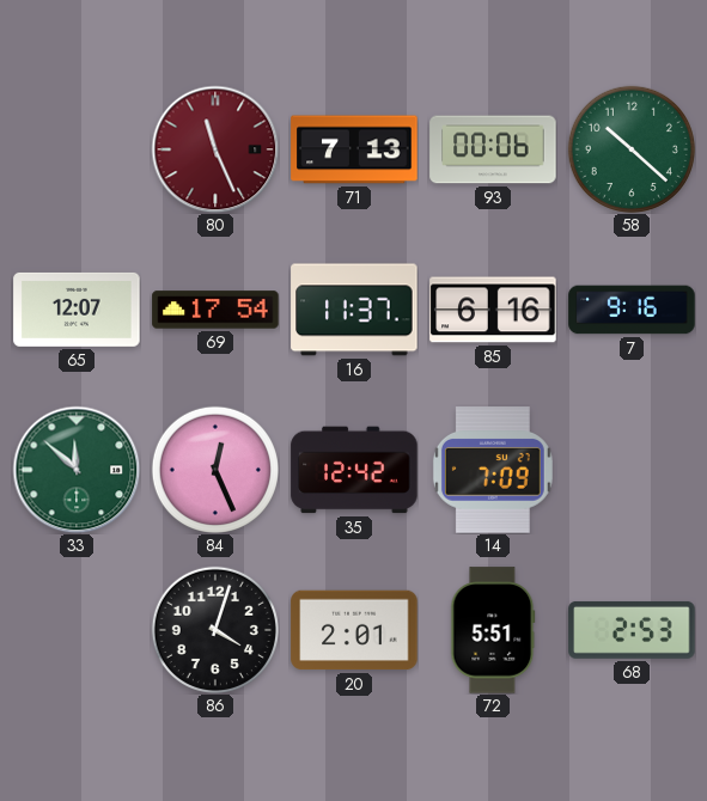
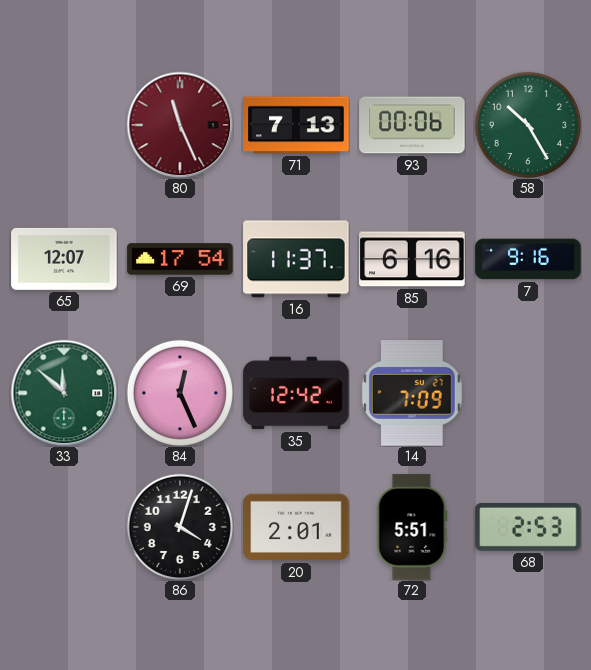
58: 10:22 -> 10:25
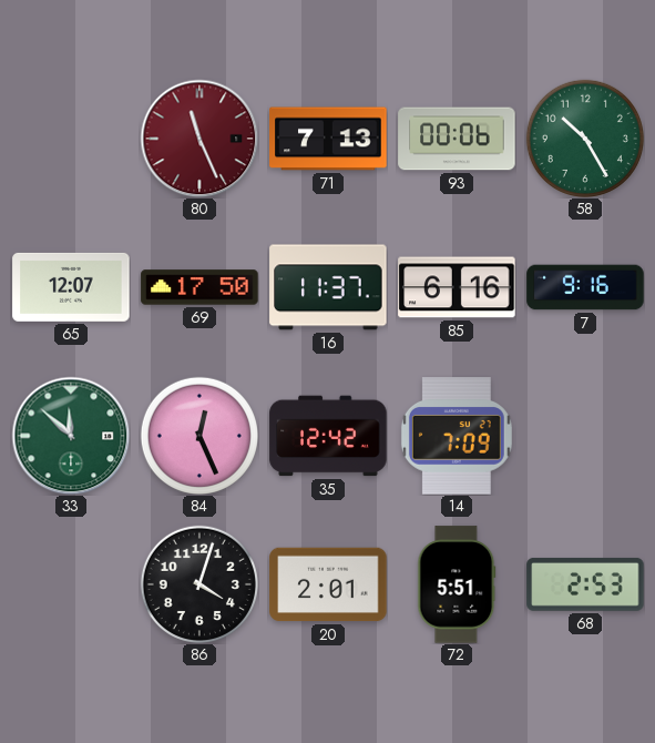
69: 17:54 -> 17:50
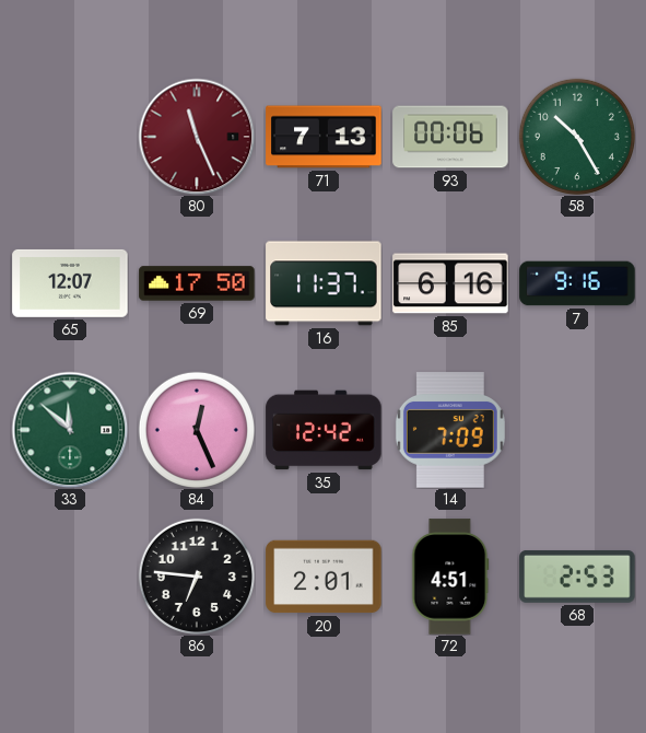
86: 4:03 -> 6:46
72: 5:51 -> 4:51
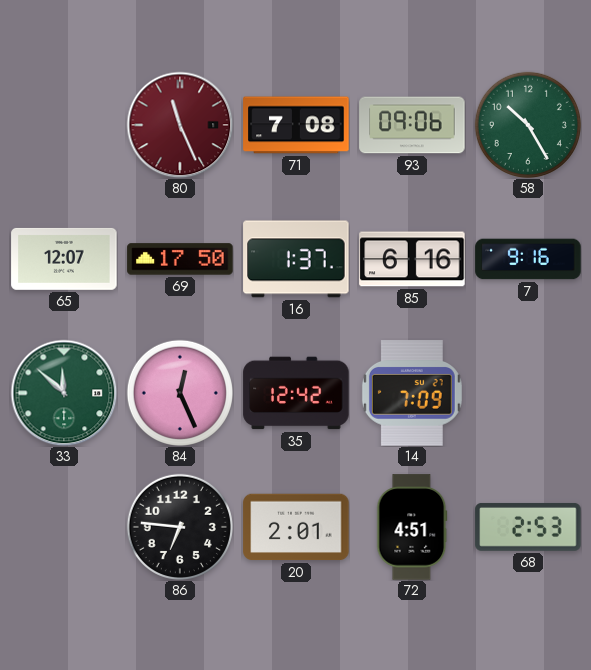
71: 7:13 -> 7:08
93: 00:06 -> 09:06
16: 11:37 -> 1:37
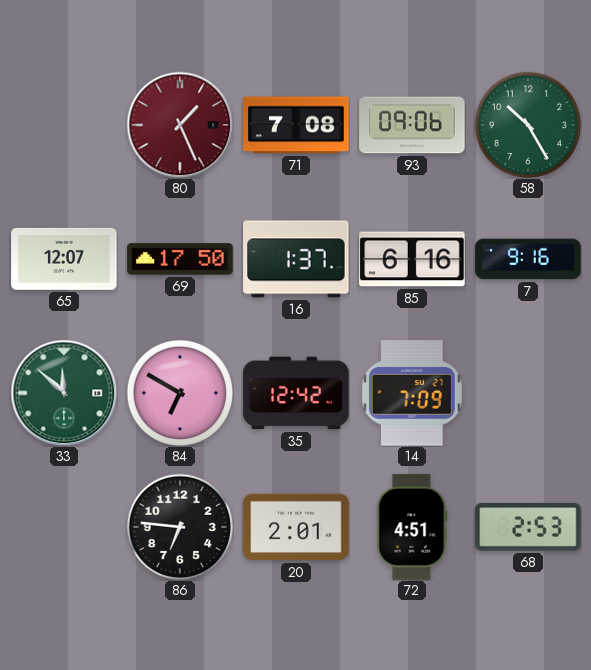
80: 11:26 -> 1:26
84: 12:26 -> 6:50
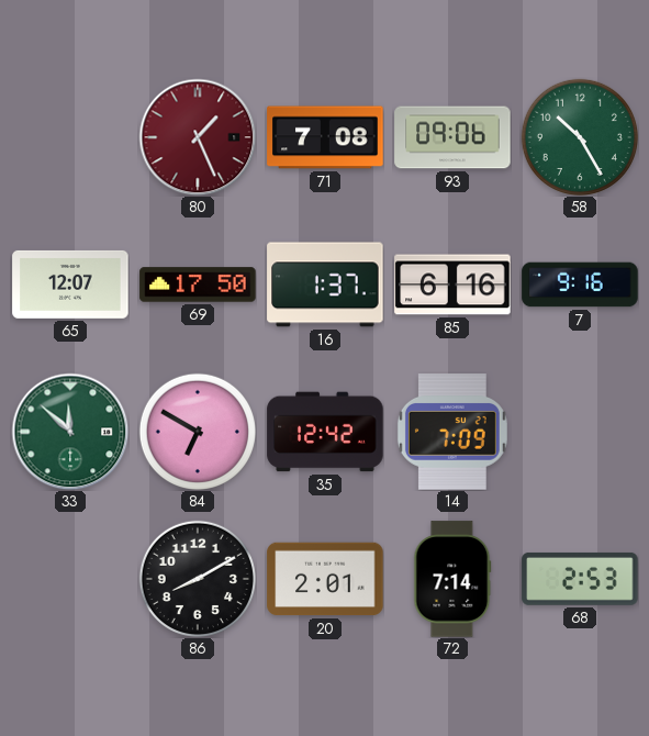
86: 6:46 -> 8:10
72: 4:51 -> 7:14
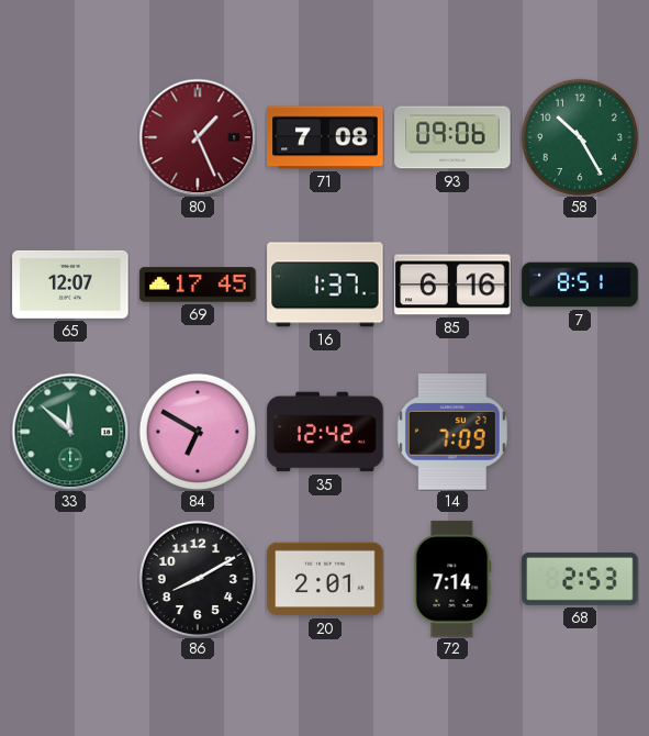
69: 17:50 -> 17:45
7: 9:16 -> 8:51
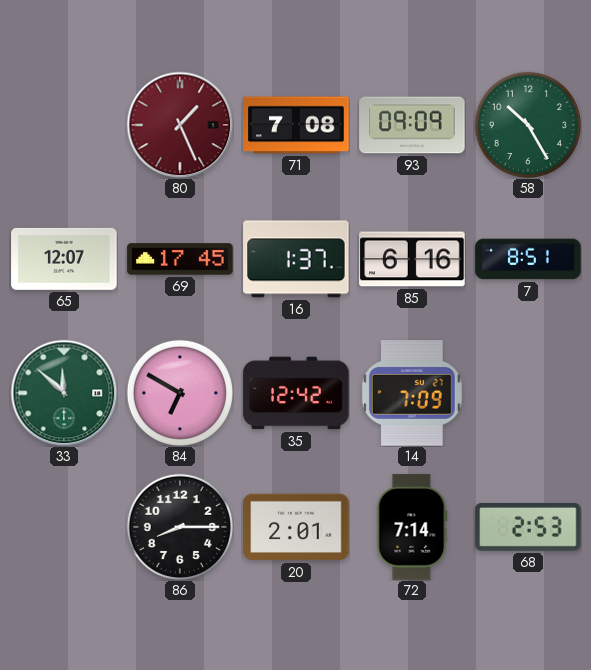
93: 09:06 -> 09:09
86: 8:10 -> 8:15
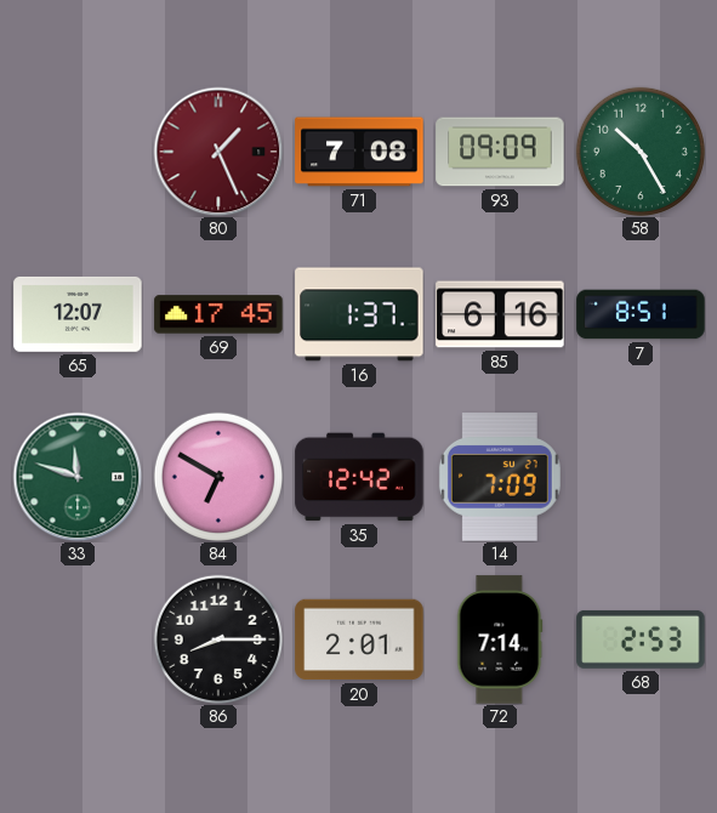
33: 11:52 -> 11:48
